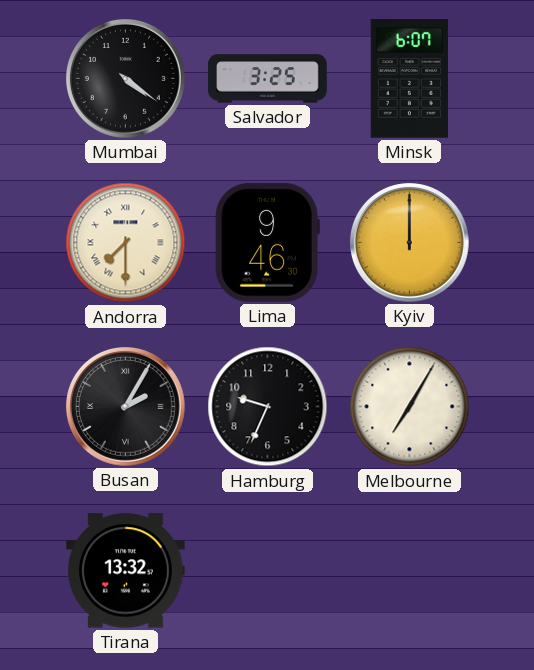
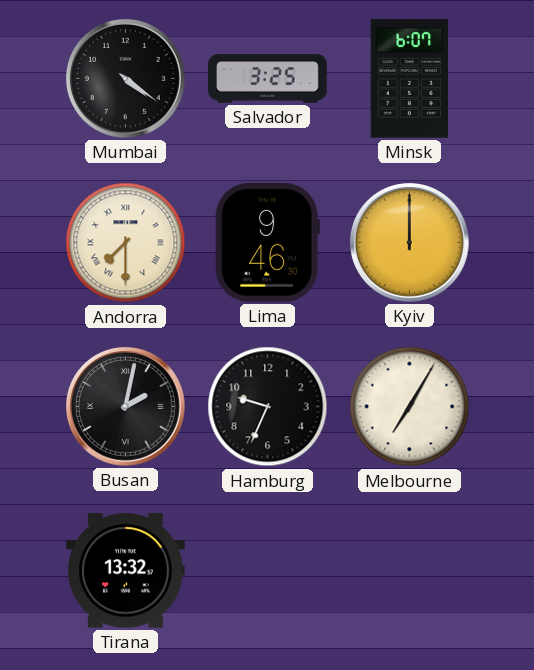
Busan: 2:05 -> 2:02
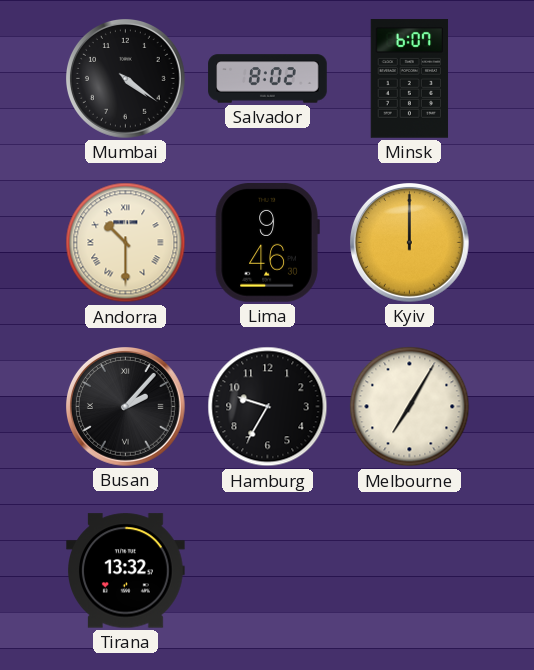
Salvador: 3:25 -> 8:02
Andorra: 7:30 -> 10:30
Busan: 2:02 -> 2:07
Hamburg: 9:34 -> 9:35
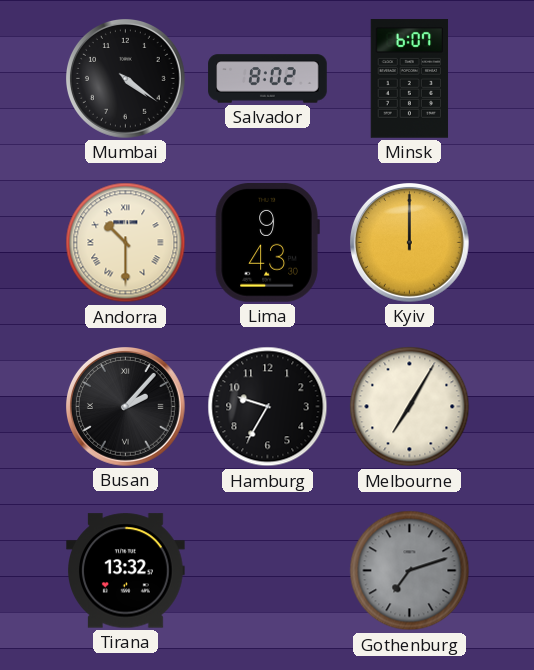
Lima: 9:46 -> 9:43
Gothenburg: none -> 7:12
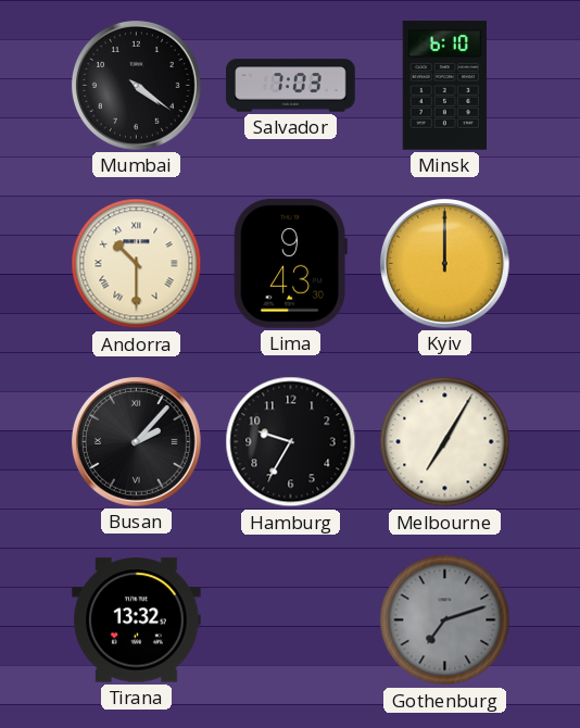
Salvador: 8:02 -> 7:03
Minsk: 6:07 -> 6:10
